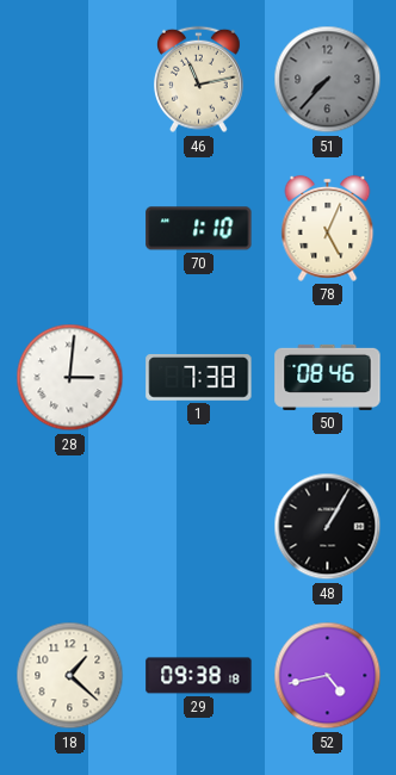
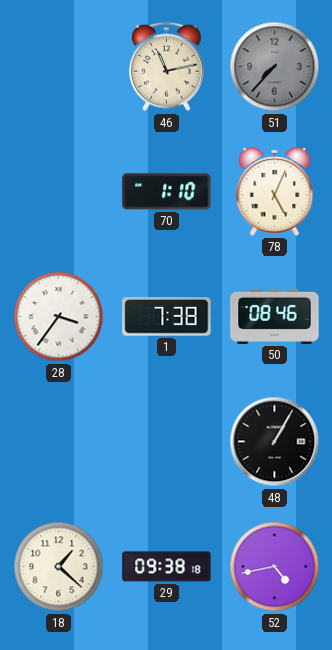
28: 3:01 -> 3:36
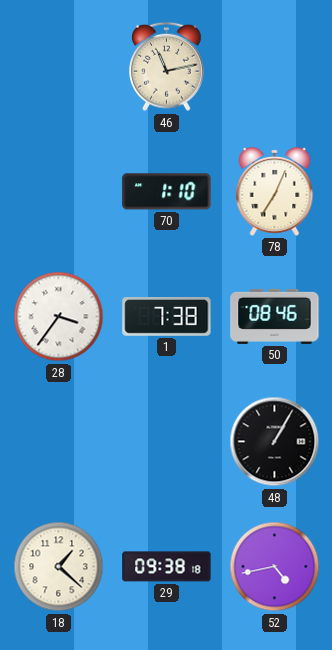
51: 7:37 -> none
78: 5:04 -> 7:04
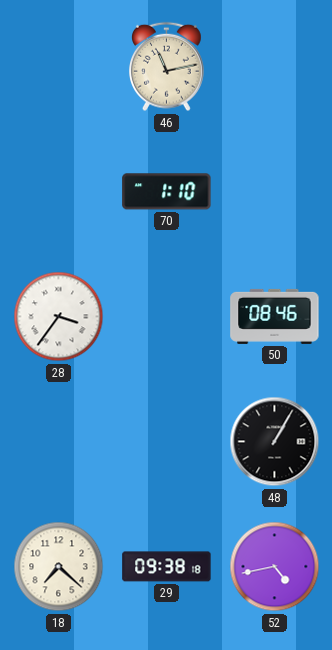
78: 7:04 -> none
1: 7:38 -> none
18: 1:22 -> 7:22
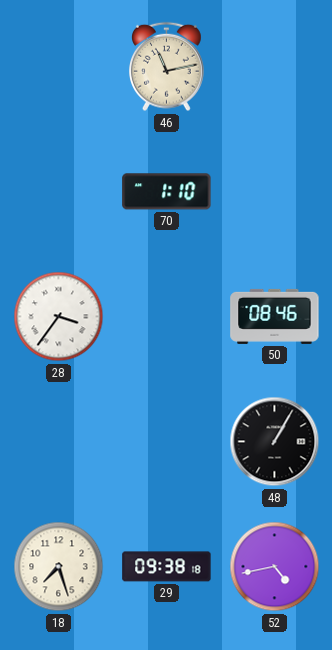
18: 7:22 -> 7:27
